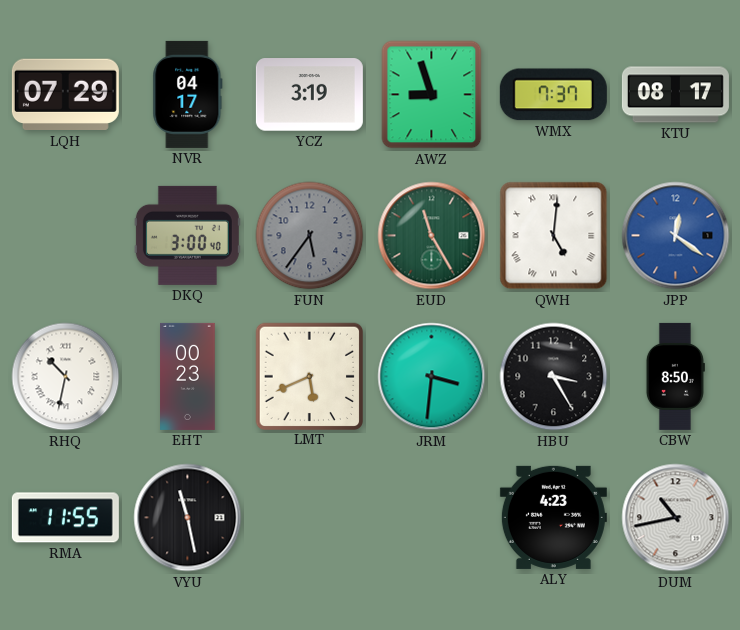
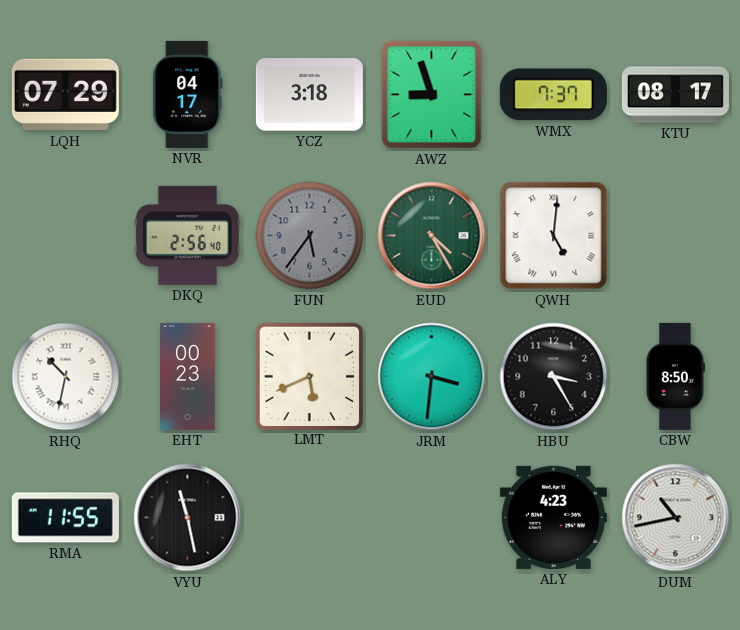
YCZ: 3:19 -> 3:18
DKQ: 3:00 -> 2:56
EUD: 11:25 -> 4:25
JPP: 12:21 -> none
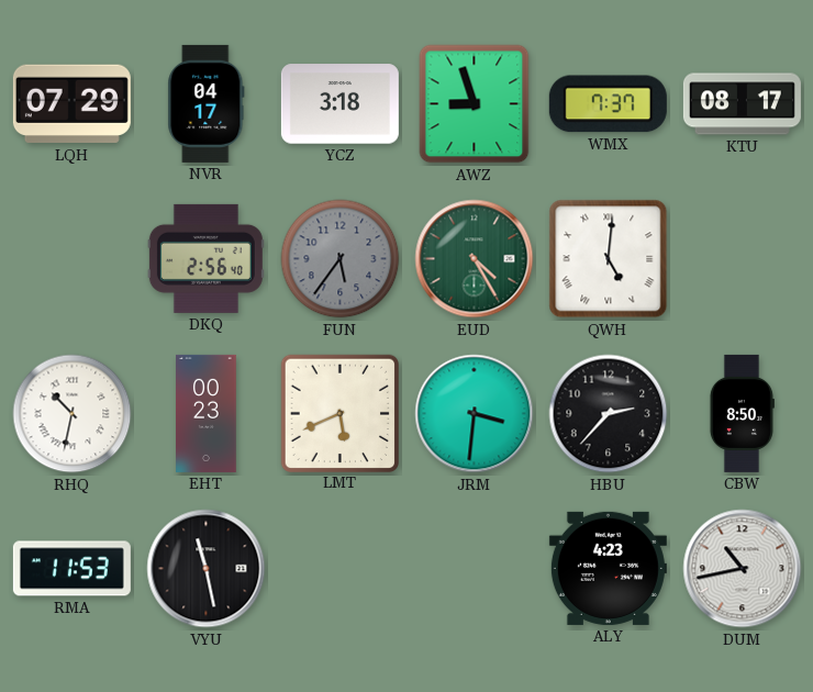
HBU: 3:25 -> 2:37
RMA: 11:55 -> 11:53
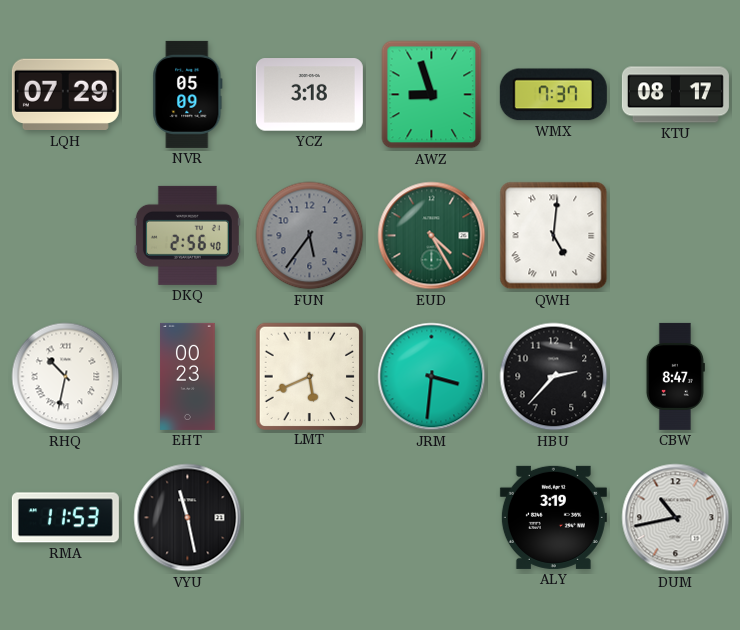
NVR: 04:17 -> 05:09
CBW: 8:50 -> 8:47
ALY: 4:23 -> 3:19
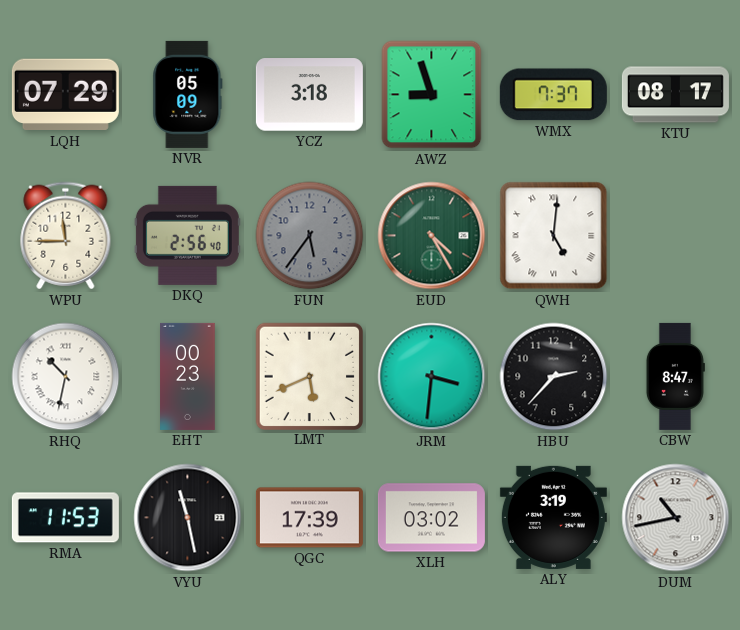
WPU: none -> 11:45
QGC: none -> 17:39
XLH: none -> 03:02
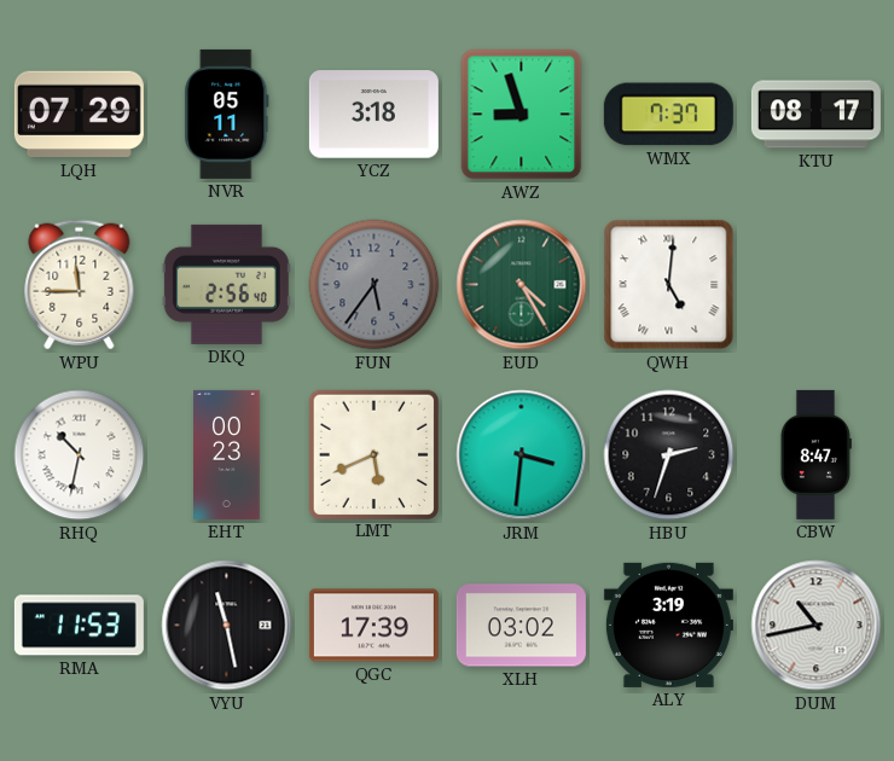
NVR: 05:09 -> 05:11
HBU: 2:37 -> 2:33
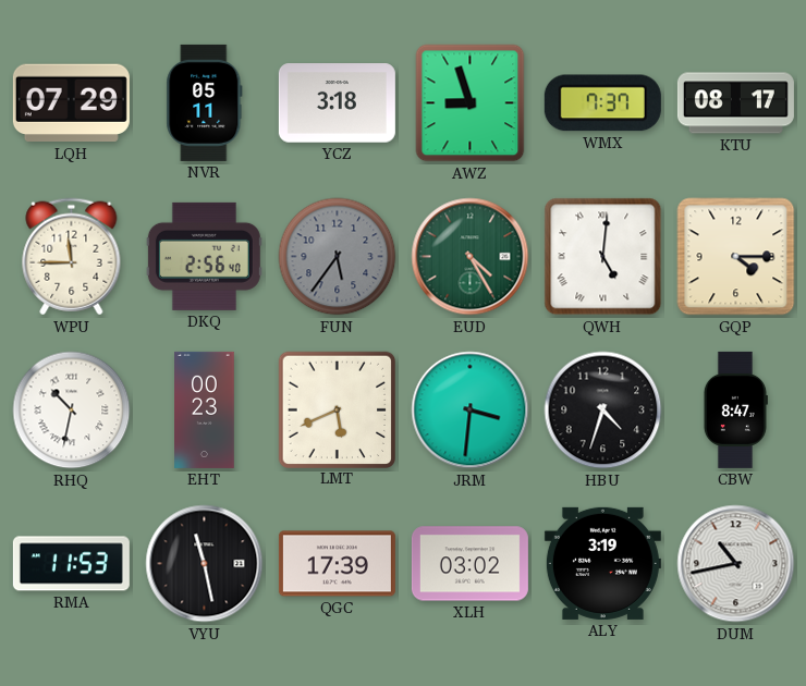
GQP: none -> 4:15
HBU: 2:33 -> 4:33
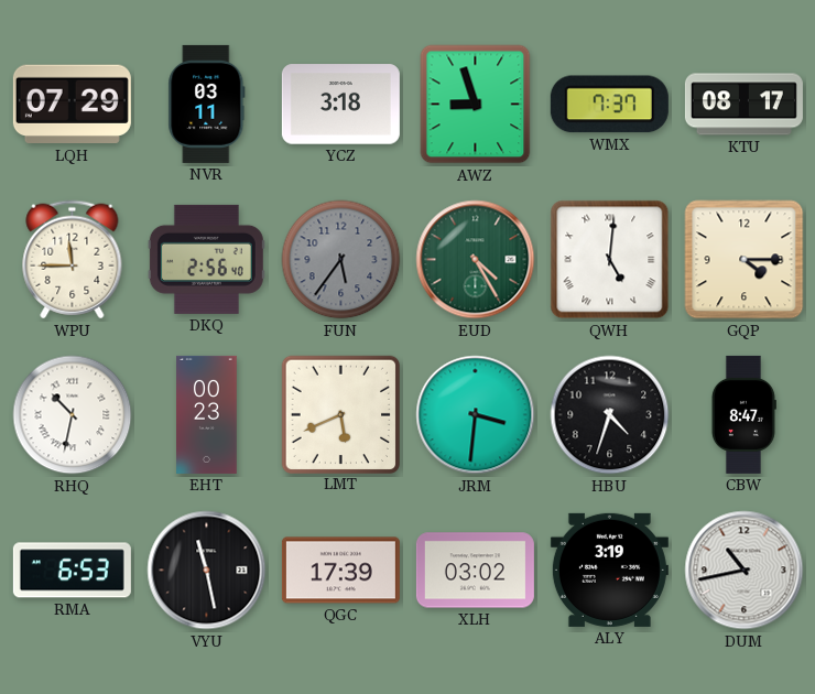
NVR: 05:11 -> 03:11
RMA: 11:53 -> 6:53
